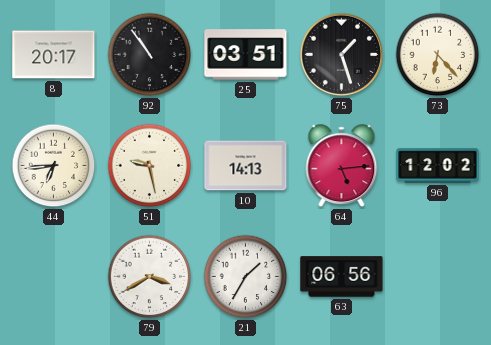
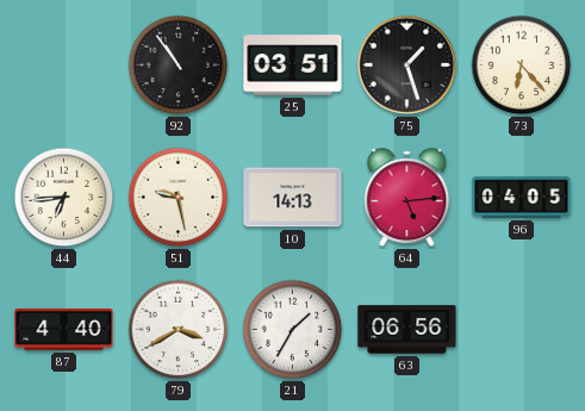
8: 20:17 -> none
96: 12:02 -> 04:05
87: none -> 4:40
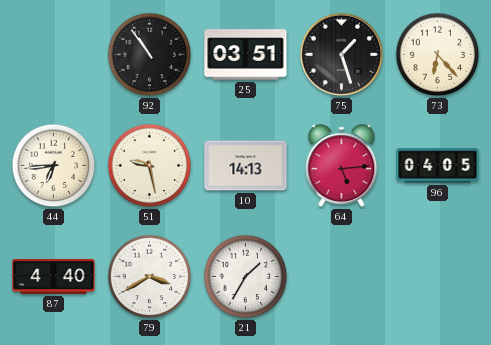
63: 06:56 -> none
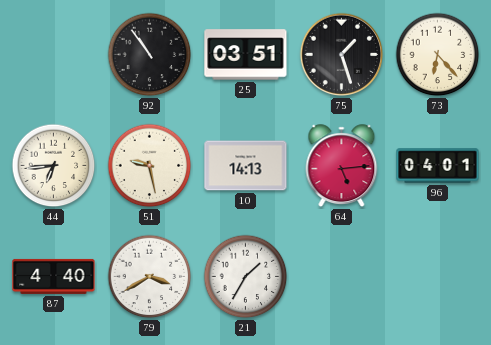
96: 04:05 -> 04:01
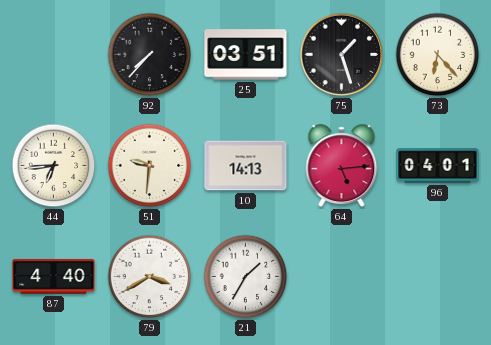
92: 10:54 -> 7:37
51: 9:28 -> 9:31
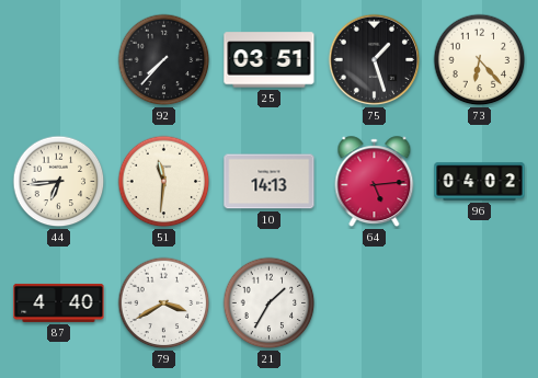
51: 9:31 -> 11:31
96: 04:01 -> 04:02
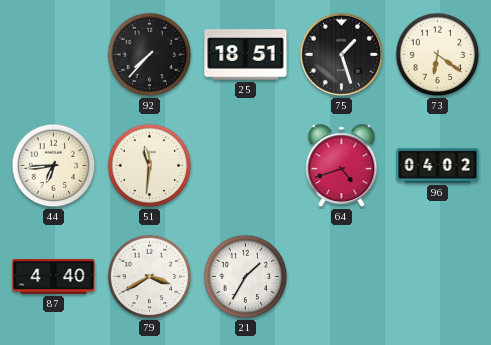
25: 03:51 -> 18:51
73: 6:23 -> 6:21
10: 14:13 -> none
64: 5:14 -> 4:42
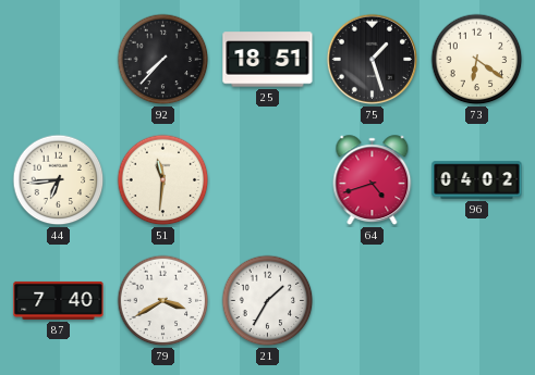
87: 4:40 -> 7:40
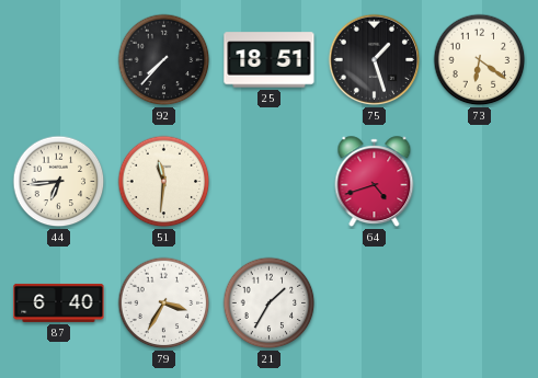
96: 04:02 -> none
87: 7:40 -> 6:40
79: 3:40 -> 3:35
